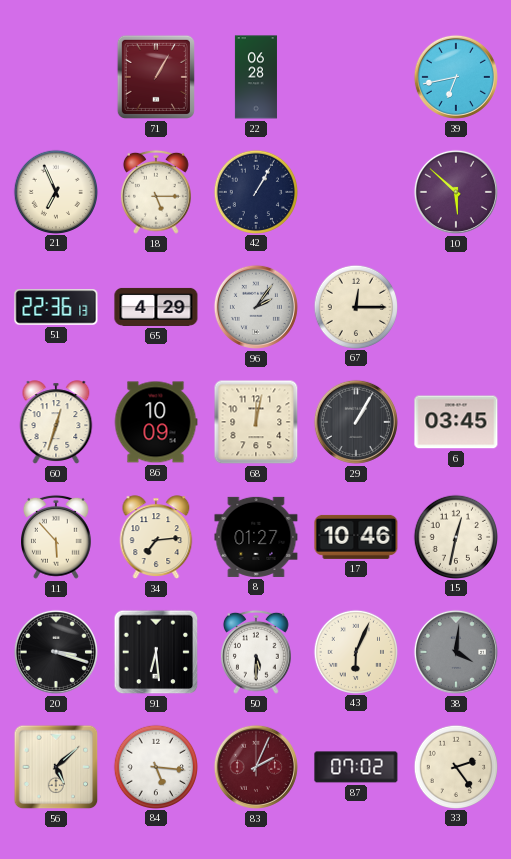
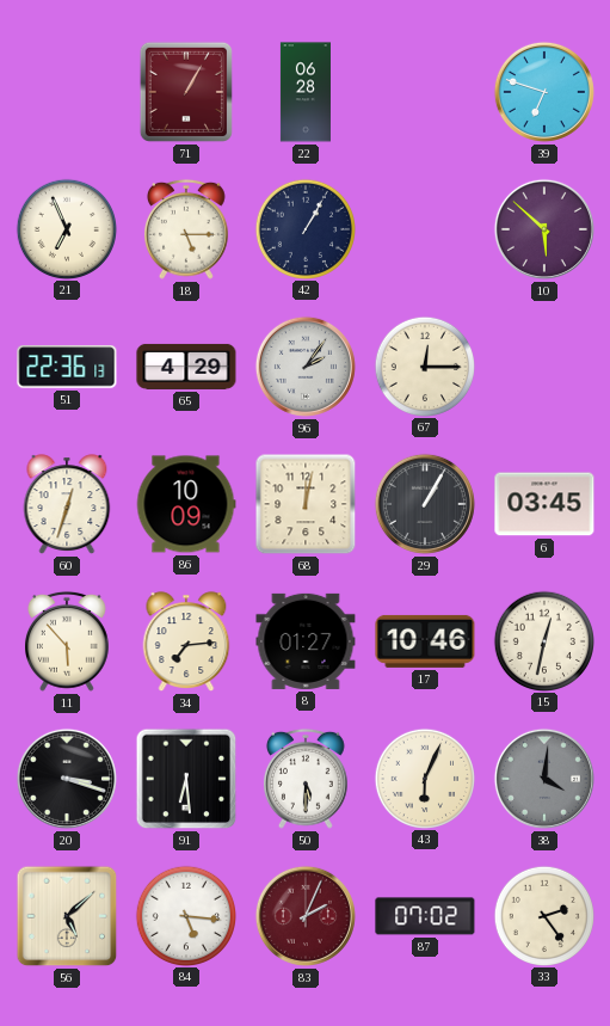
39: 6:43 -> 6:48
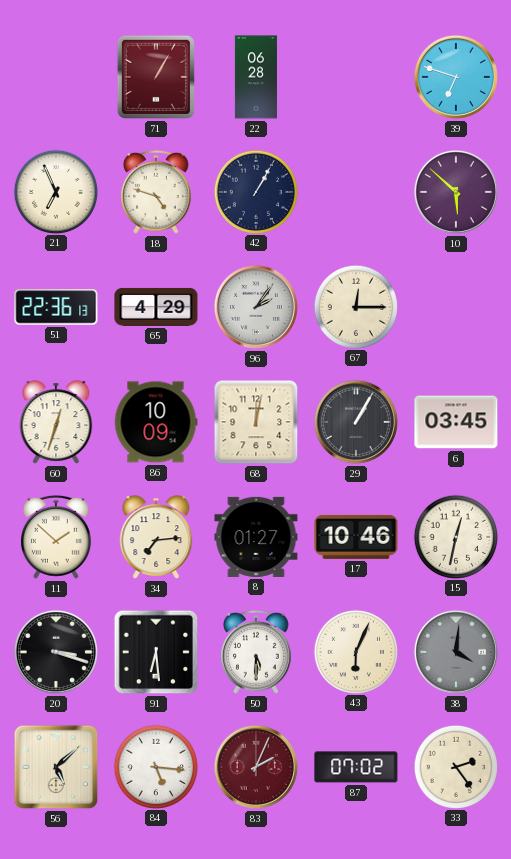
18: 5:15 -> 4:48
11: 5:53 -> 1:52
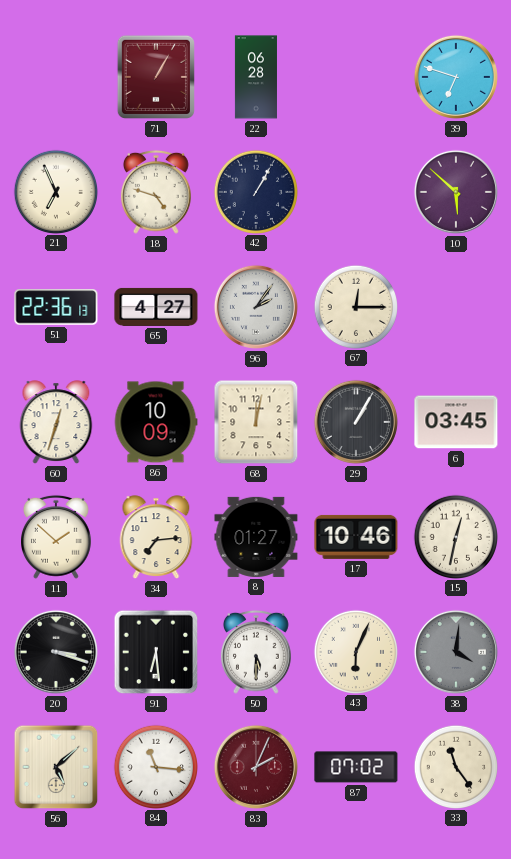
65: 4:29 -> 4:27
84: 5:16 -> 11:16
33: 2:24 -> 11:24
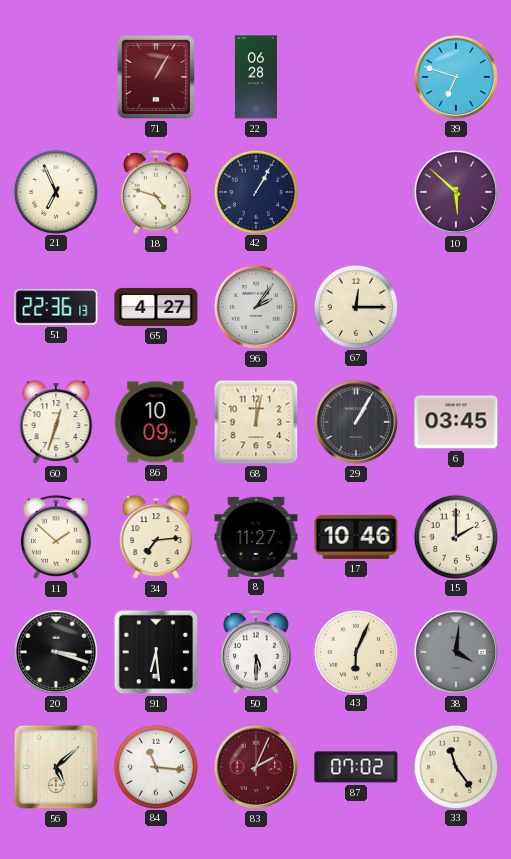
8: 01:27 -> 11:27
15: 12:32 -> 2:00
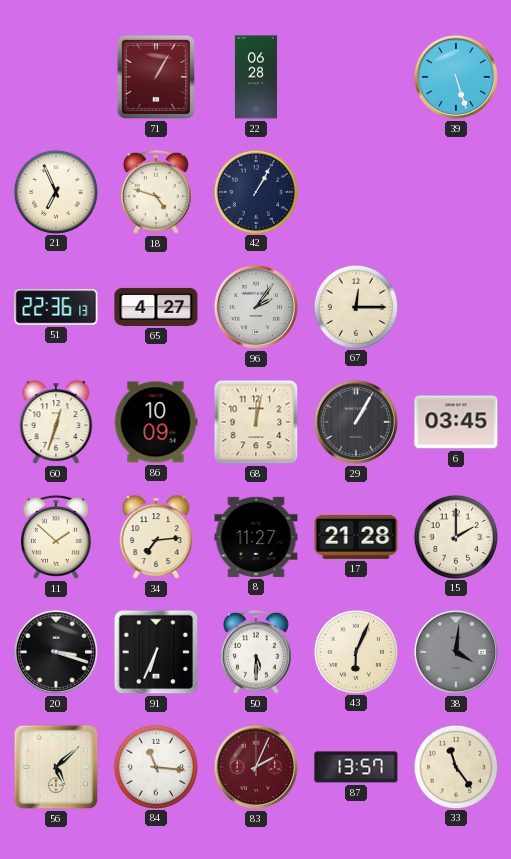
39: 6:48 -> 5:27
10: 5:52 -> none
17: 10:46 -> 21:28
91: 6:29 -> 6:34
87: 07:02 -> 13:57
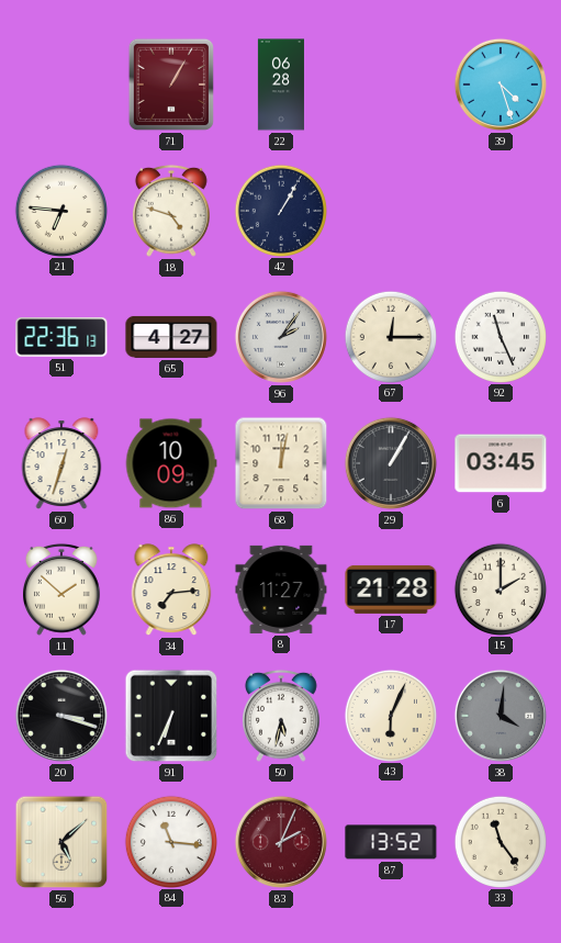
39: 5:27 -> 4:27
21: 6:56 -> 6:46
92: none -> 11:26
50: 5:30 -> 5:32
87: 13:57 -> 13:52
